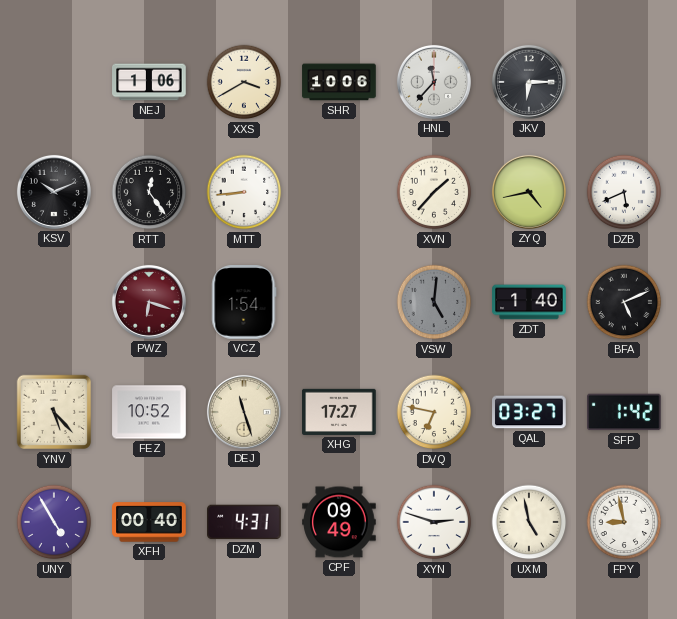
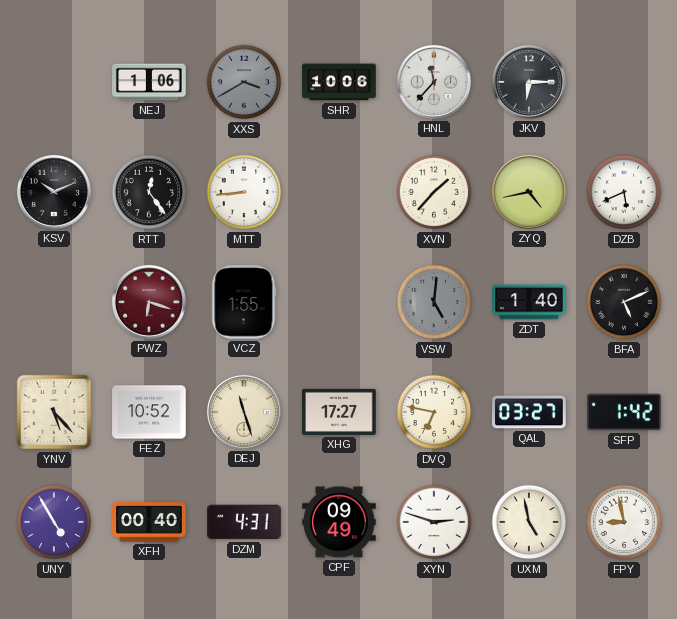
XXS dial: cream -> grey
VCZ: 1:54 -> 1:55
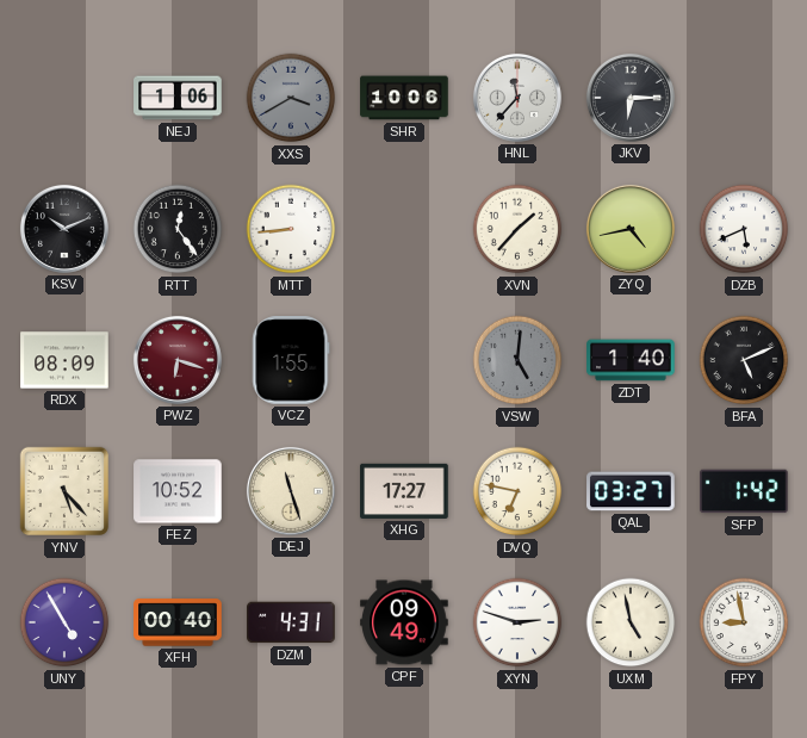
RDX: none -> 08:09
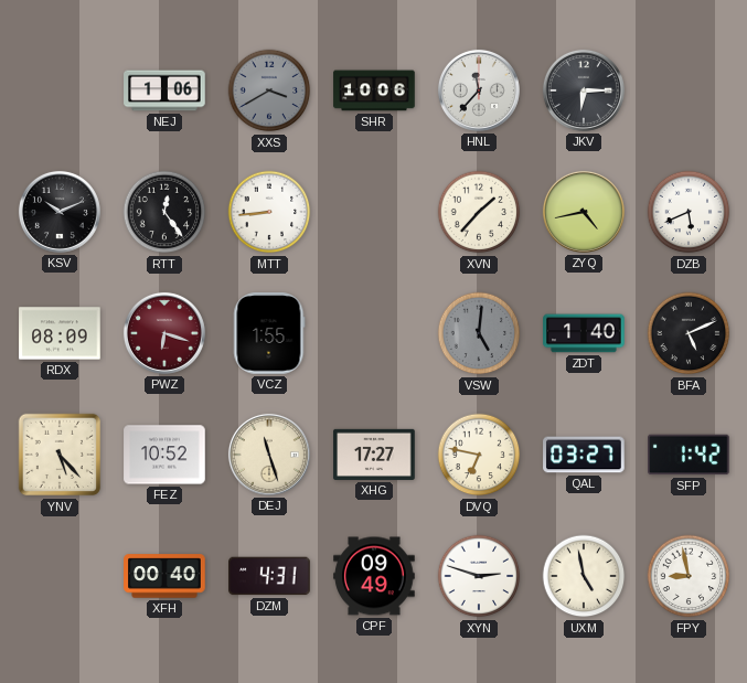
UNY: 4:55 -> none
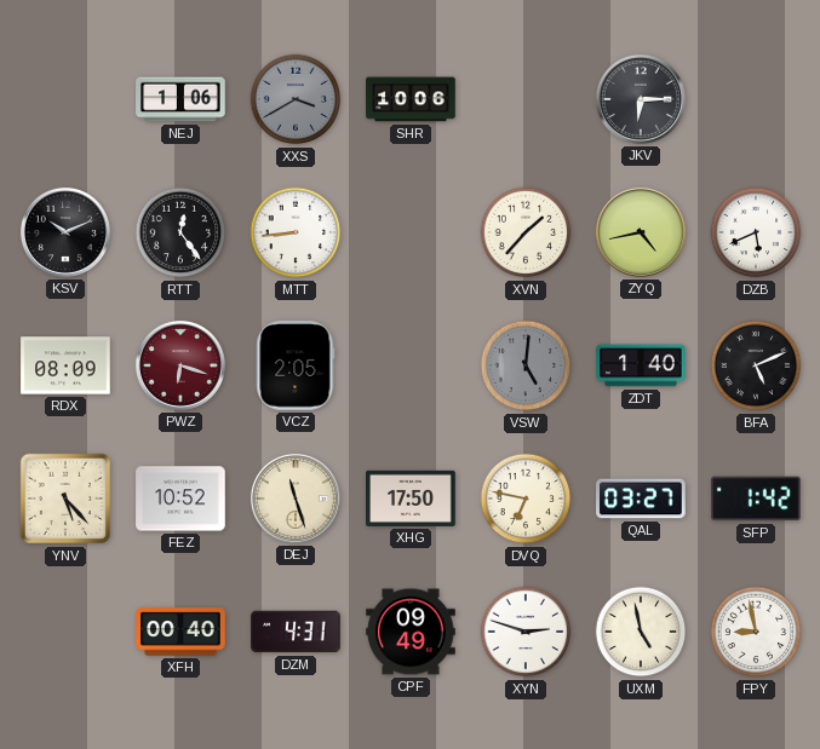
HNL: 11:37 -> none
VCZ: 1:55 -> 2:05
XHG: 17:27 -> 17:50
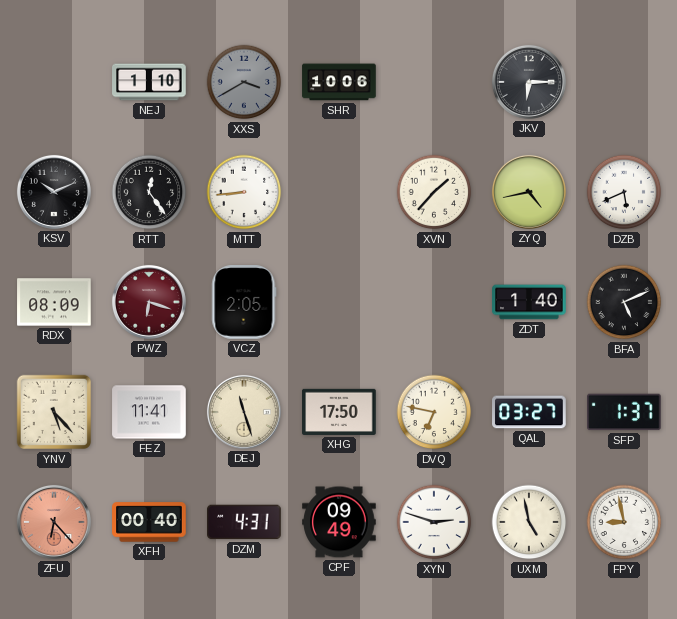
NEJ: 1:06 -> 1:10
VSW: 5:01 -> none
FEZ: 10:52 -> 11:41
SFP: 1:42 -> 1:37
ZFU: none -> 6:23
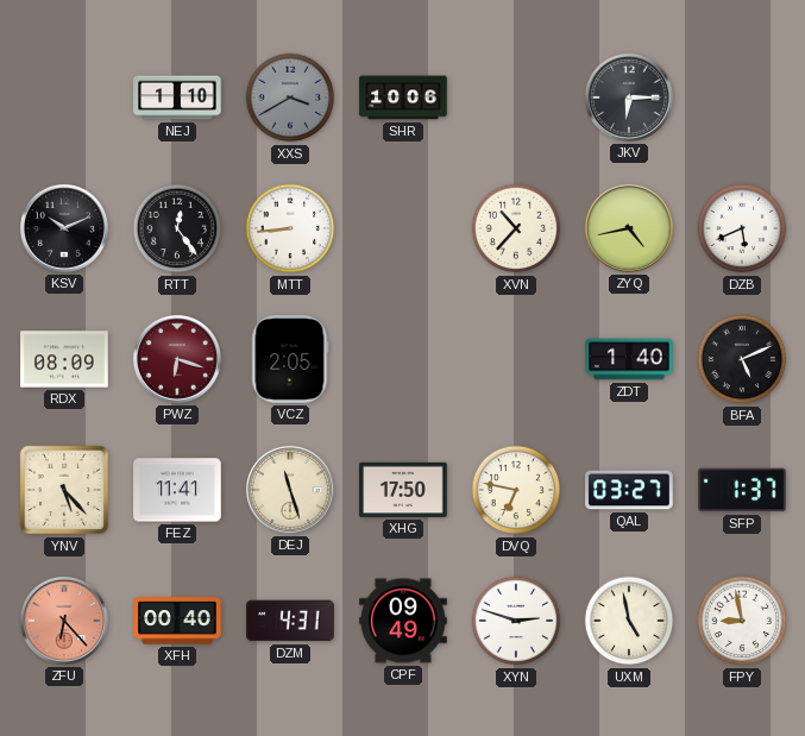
XVN: 1:37 -> 10:37
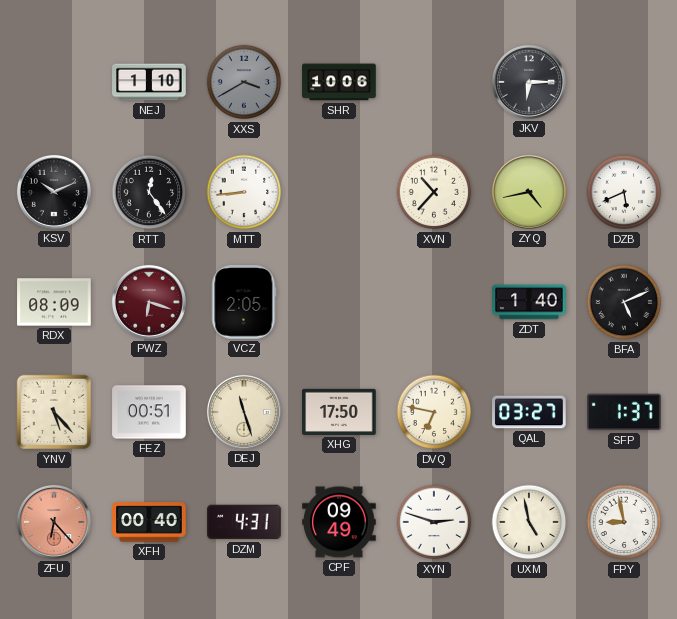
FEZ: 11:41 -> 00:51
